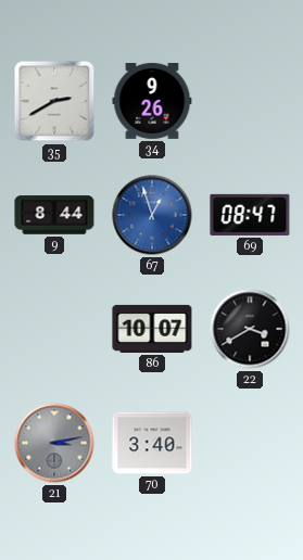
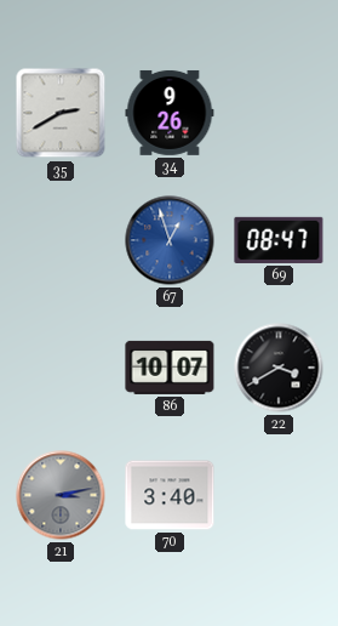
9: 8:44 -> none
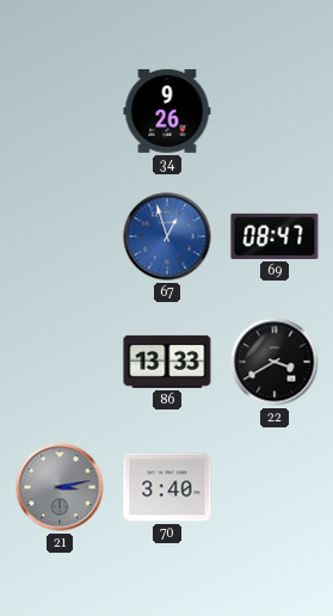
35: 2:40 -> none
86: 10:07 -> 13:33
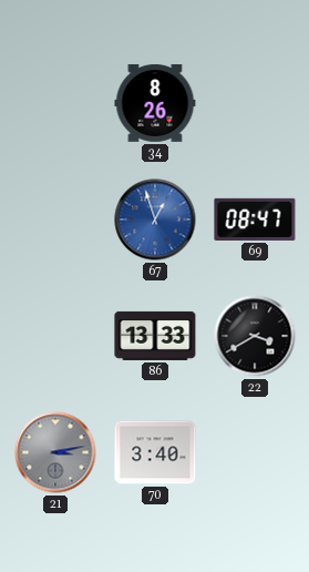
34: 9:26 -> 8:26
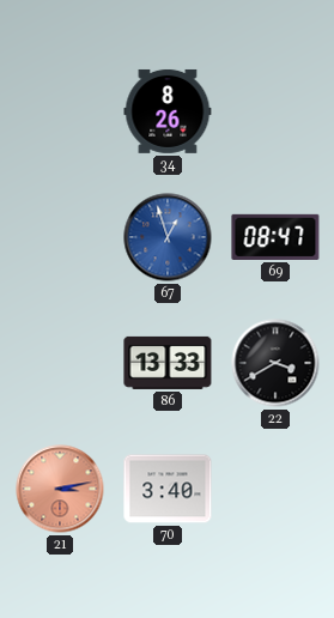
21 dial: grey -> salmon
